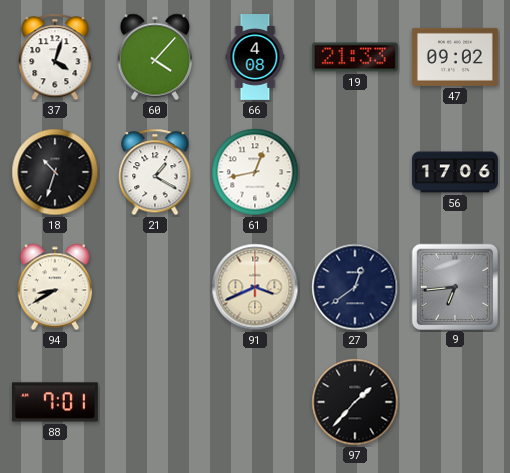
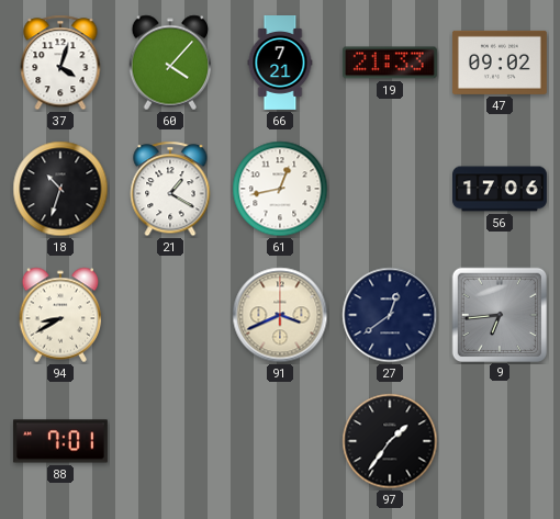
66: 4:08 -> 7:21
97: 1:37 -> 1:36
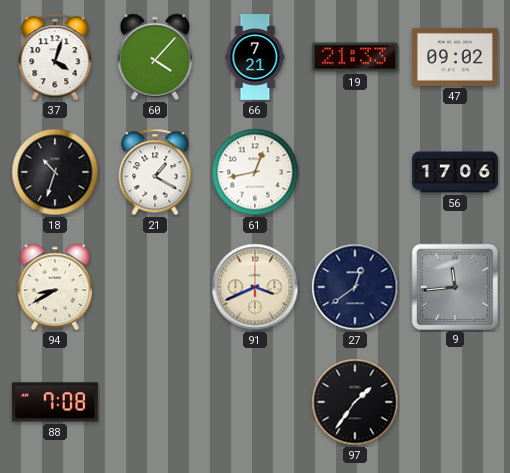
9: 6:44 -> 11:44
88: 7:01 -> 7:08
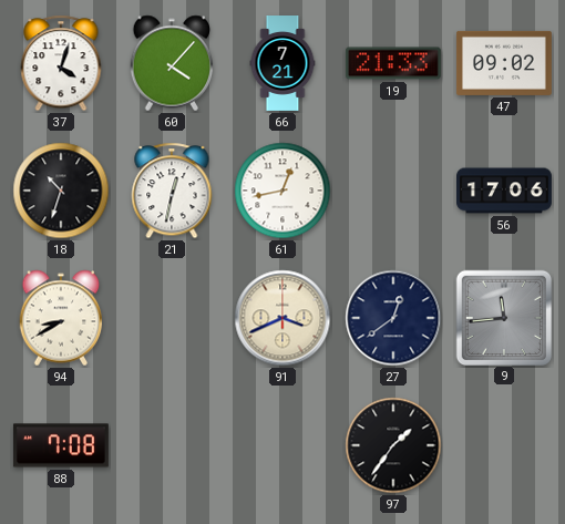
21: 1:20 -> 12:32
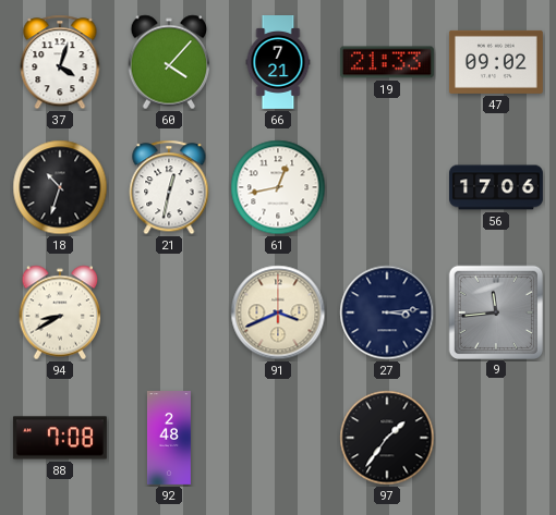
27: 12:39 -> 3:14
92: none -> 2:48
